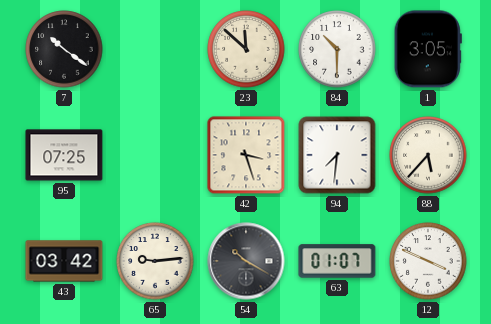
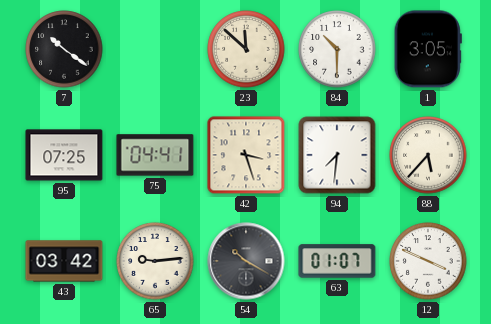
75: none -> 04:41
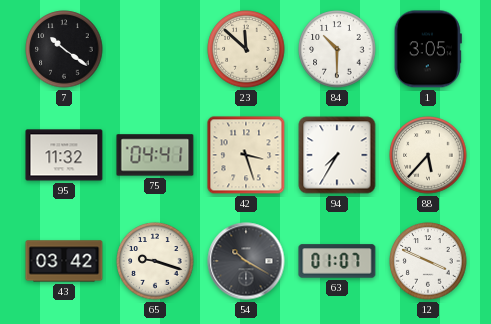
95: 07:25 -> 11:32
94: 7:31 -> 7:35
65: 9:14 -> 9:18
